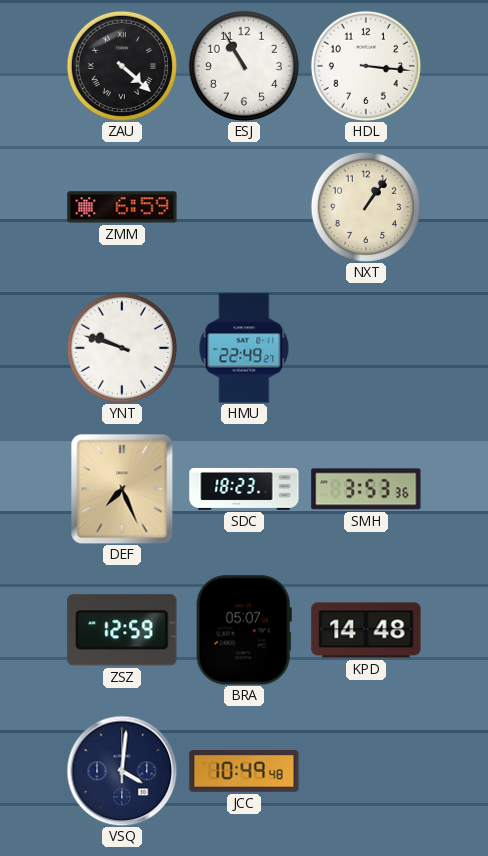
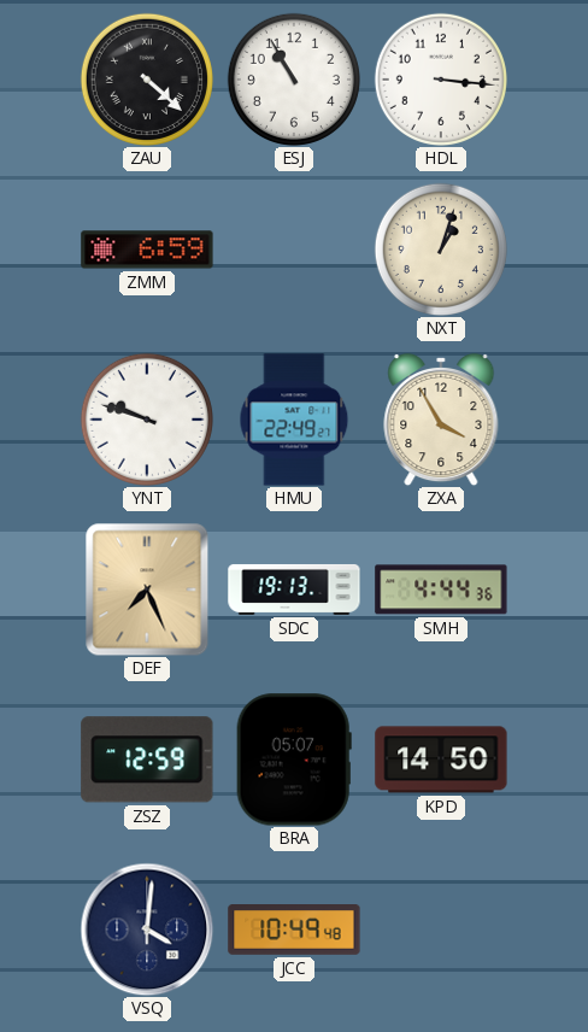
NXT: 1:06 -> 1:03
ZXA: none -> 3:55
SDC: 18:23 -> 19:13
SMH: 3:53 -> 4:44
KPD: 14:48 -> 14:50
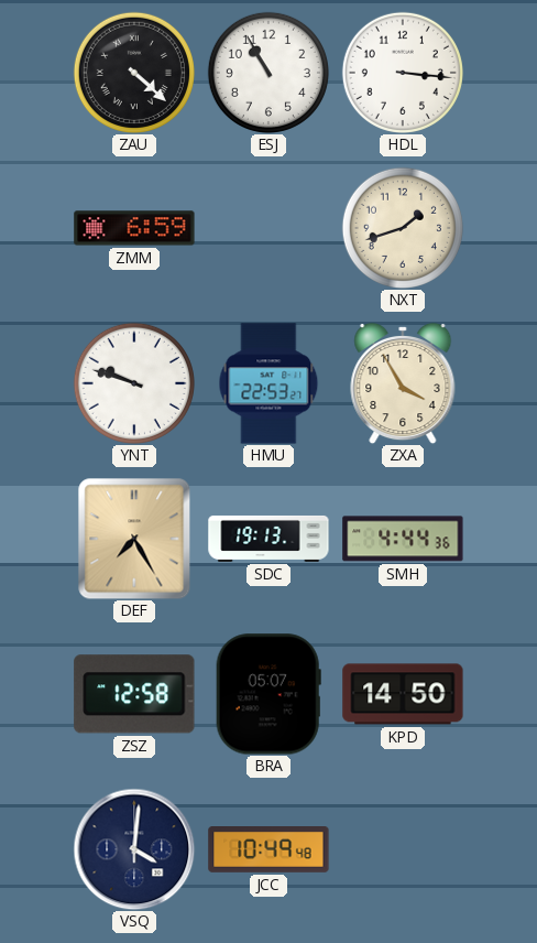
NXT: 1:03 -> 1:42
HMU: 22:49 -> 22:53
DEF: 7:26 -> 7:25
ZSZ: 12:59 -> 12:58
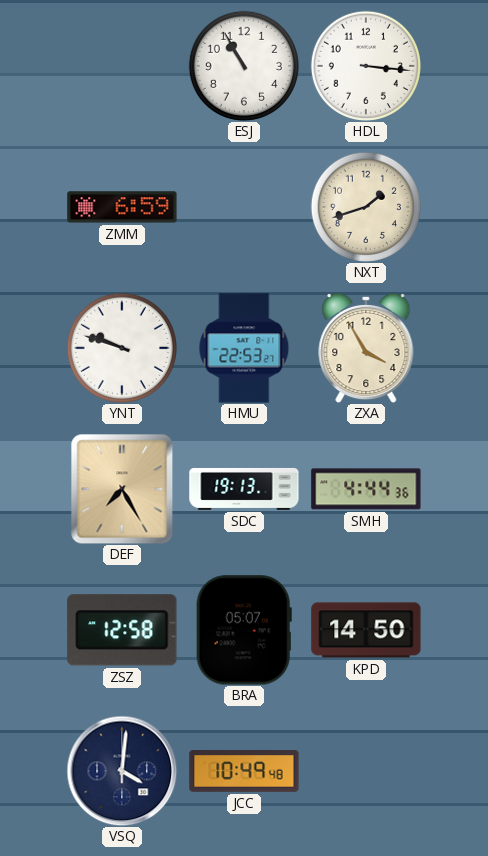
ZAU: 4:22 -> none
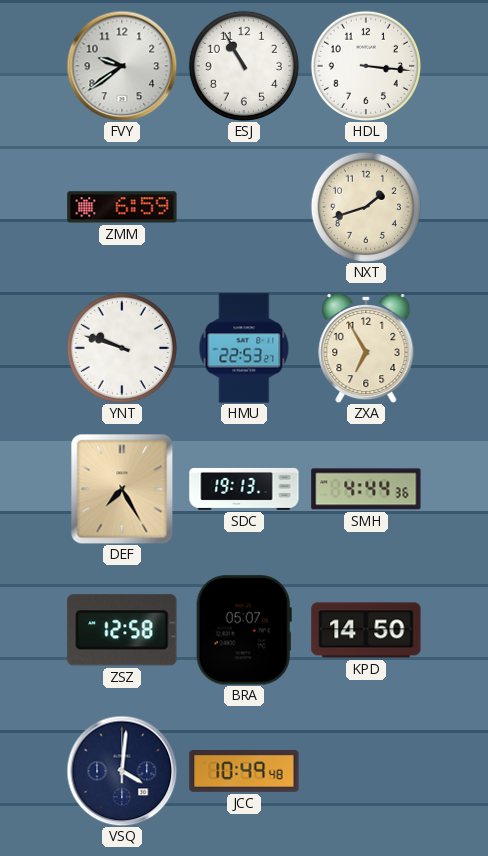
FVY: none -> 9:39
ZXA: 3:55 -> 6:55
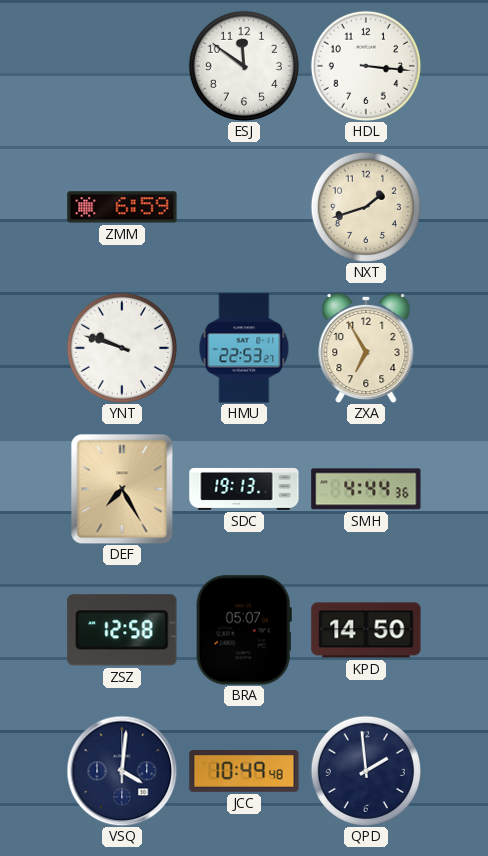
FVY: 9:39 -> none
ESJ: 10:55 -> 11:51
QPD: none -> 1:59
